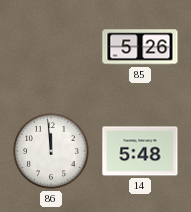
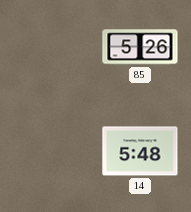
86: 11:59 -> none
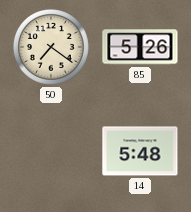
50: none -> 7:21
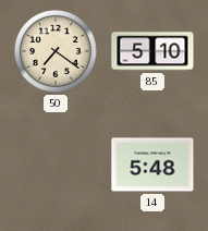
85: 5:26 -> 5:10
